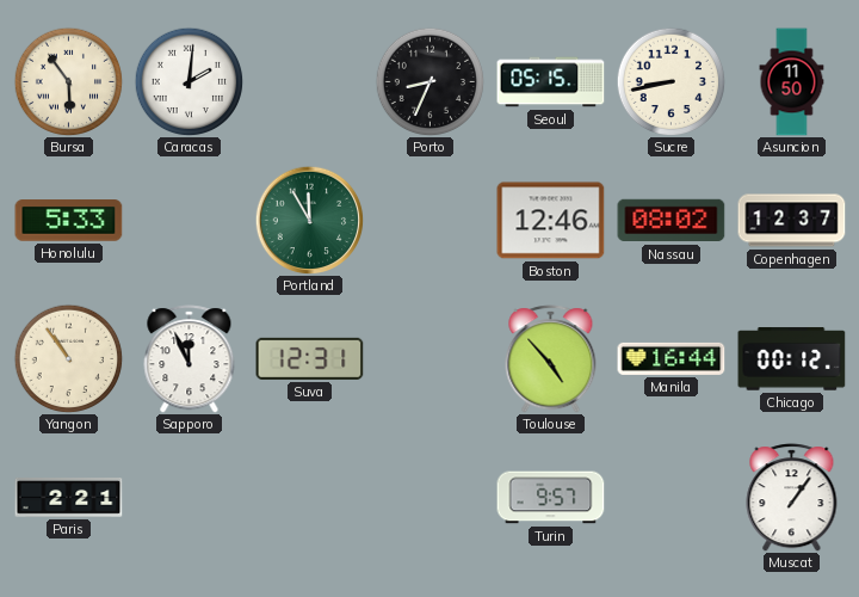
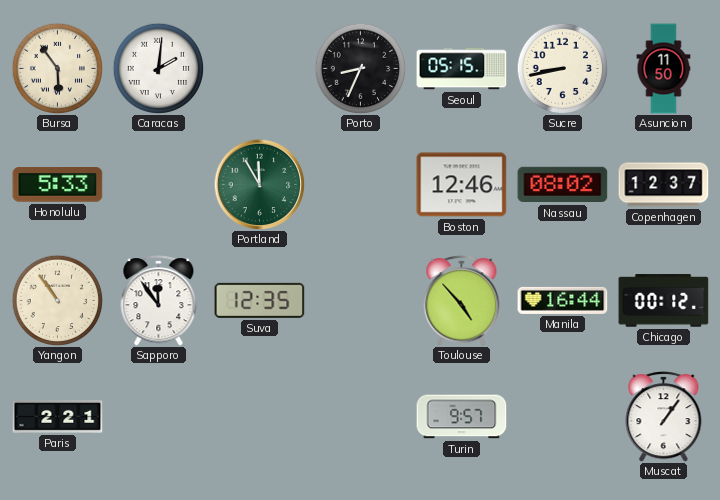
Sapporo: 11:56 -> 11:54
Suva: 12:31 -> 12:35
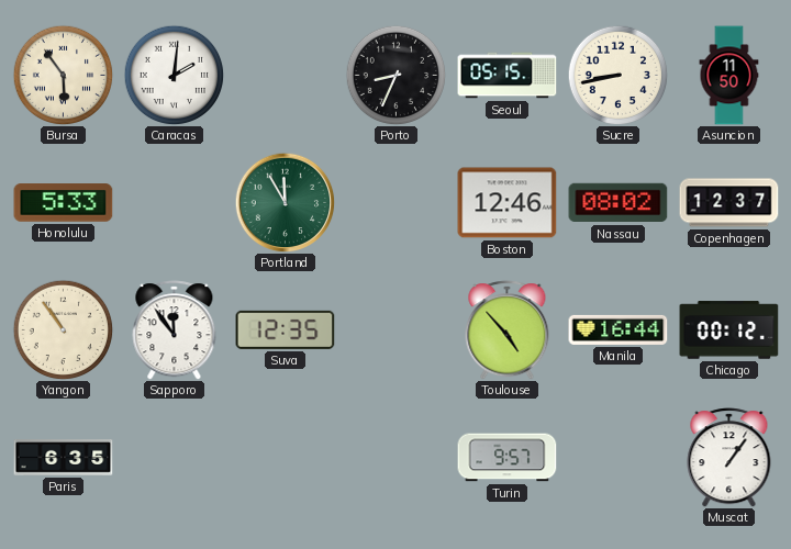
Paris: 2:21 -> 6:35
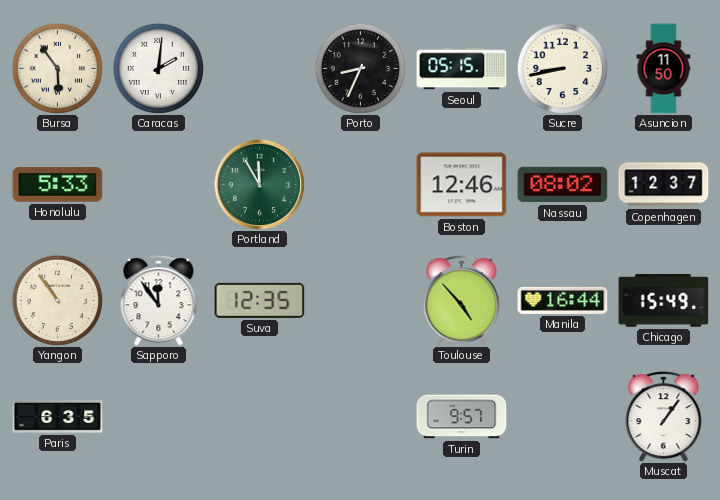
Chicago: 00:12 -> 15:49
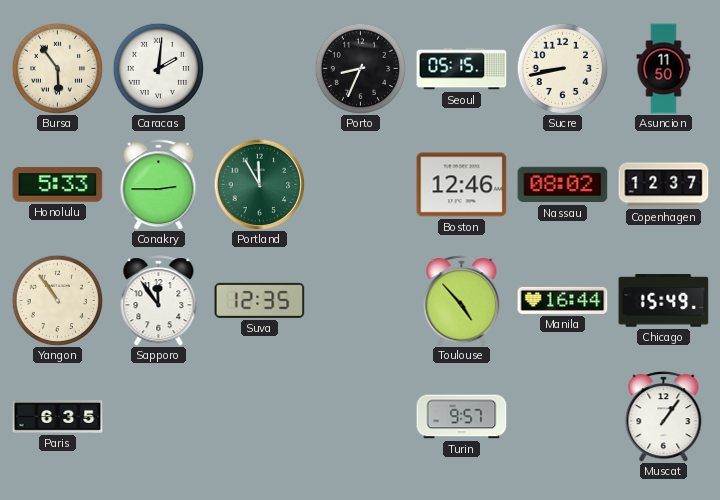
Conakry: none -> 2:45
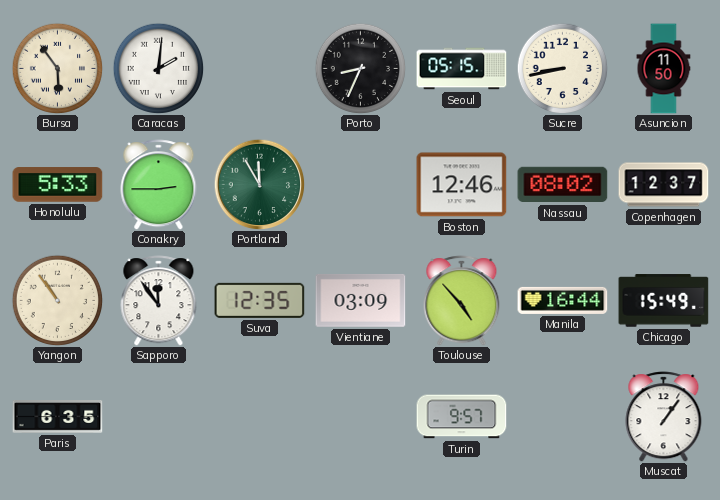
Vientiane: none -> 03:09
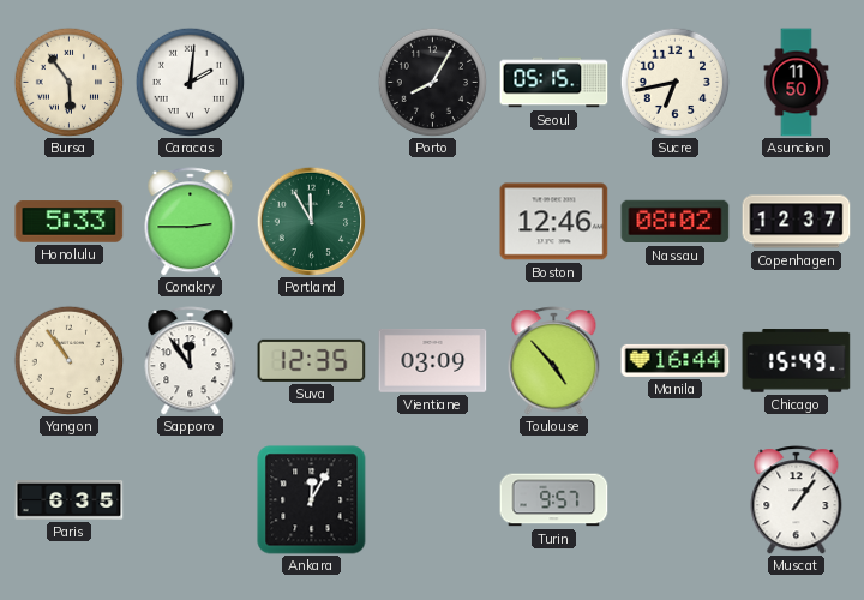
Porto: 8:34 -> 8:05
Sucre: 8:43 -> 6:43
Ankara: none -> 12:05
